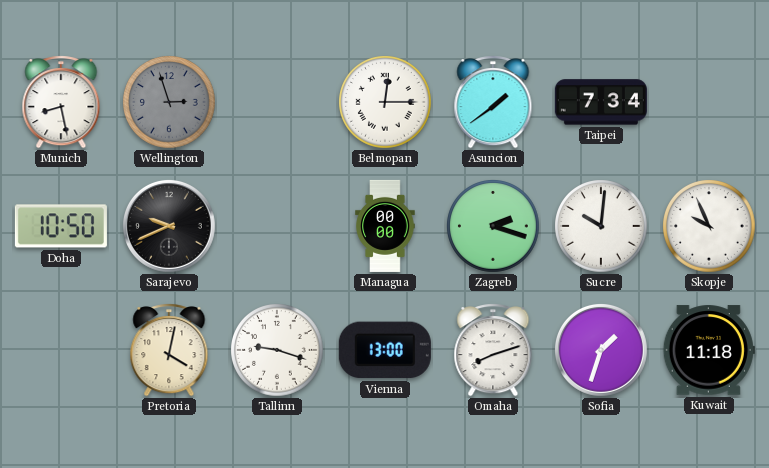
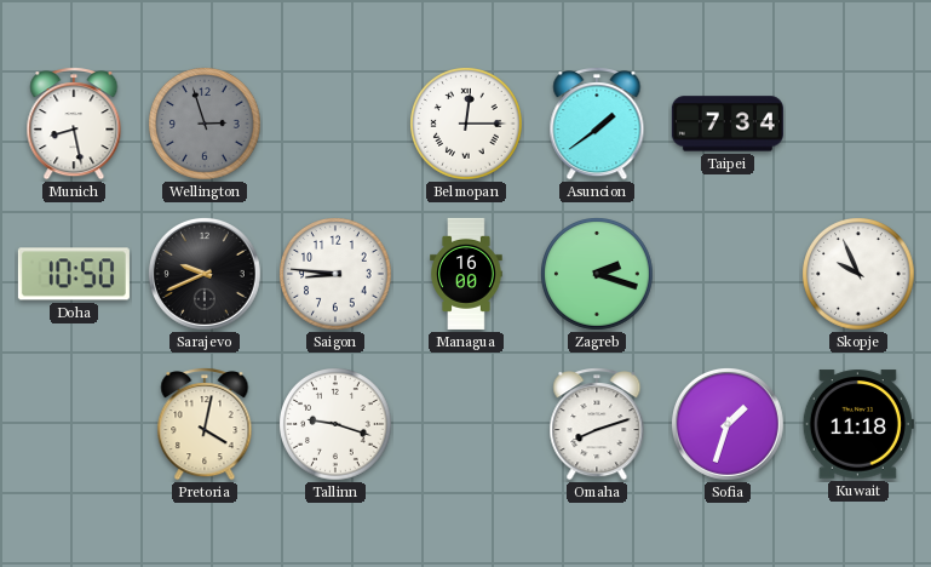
Saigon: none -> 8:46
Managua: 00:00 -> 16:00
Sucre: 10:01 -> none
Vienna: 13:00 -> none
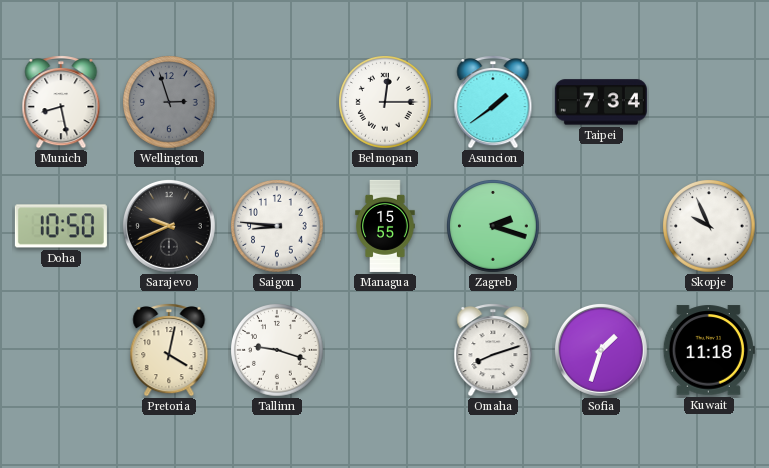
Managua: 16:00 -> 15:55
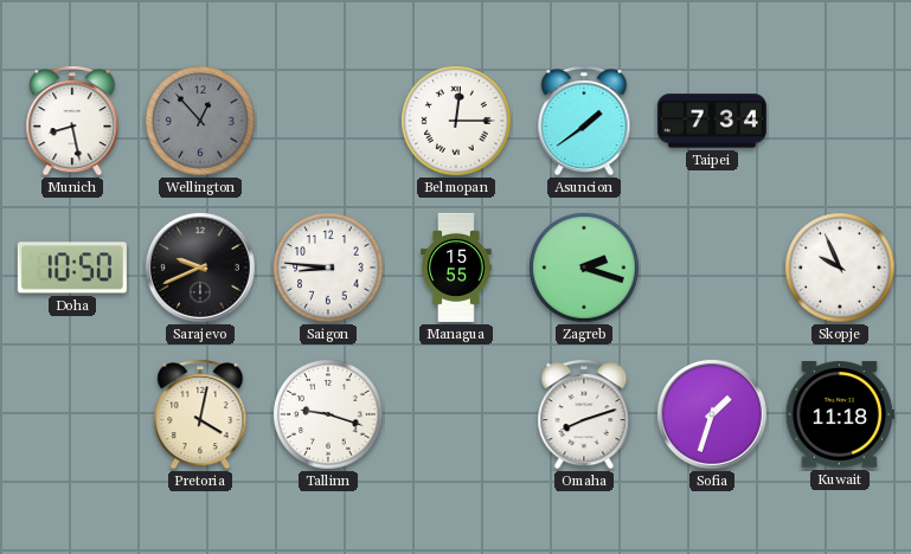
Wellington: 2:57 -> 12:53
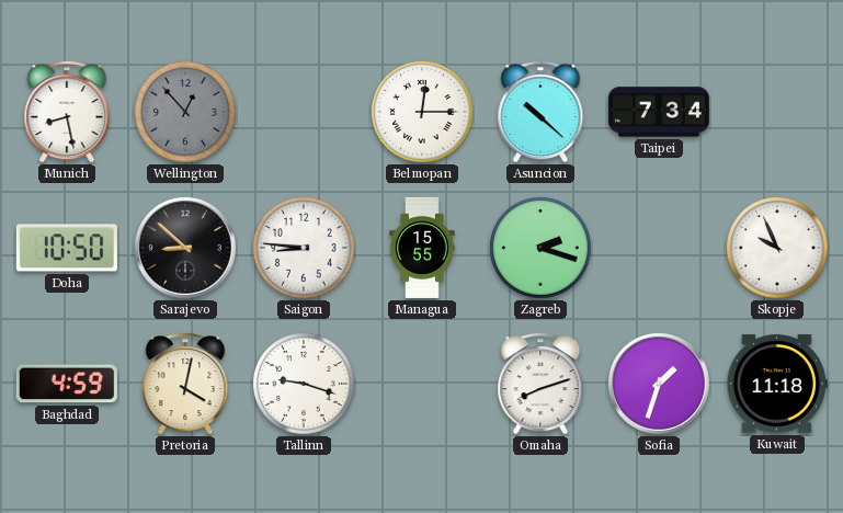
Asuncion: 1:39 -> 10:22
Sarajevo: 9:41 -> 8:52
Baghdad: none -> 4:59
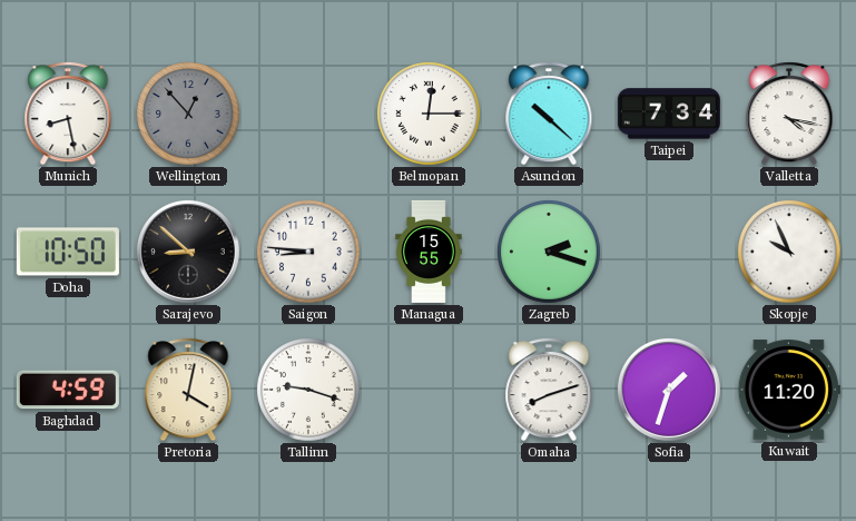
Valletta: none -> 4:17
Kuwait: 11:18 -> 11:20
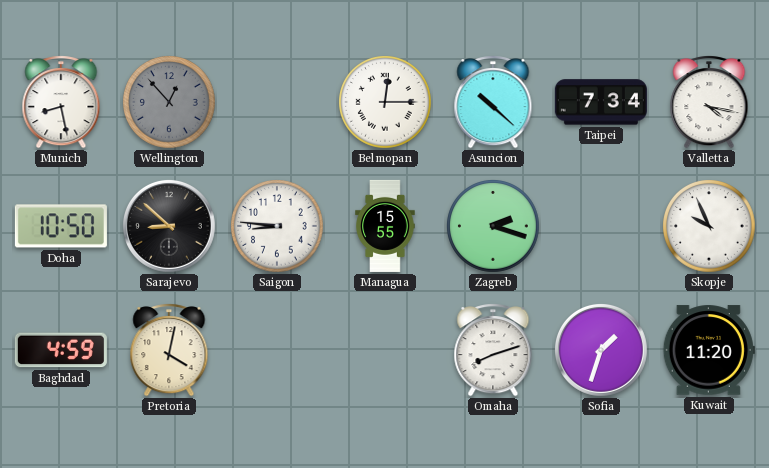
Tallinn: 9:18 -> none
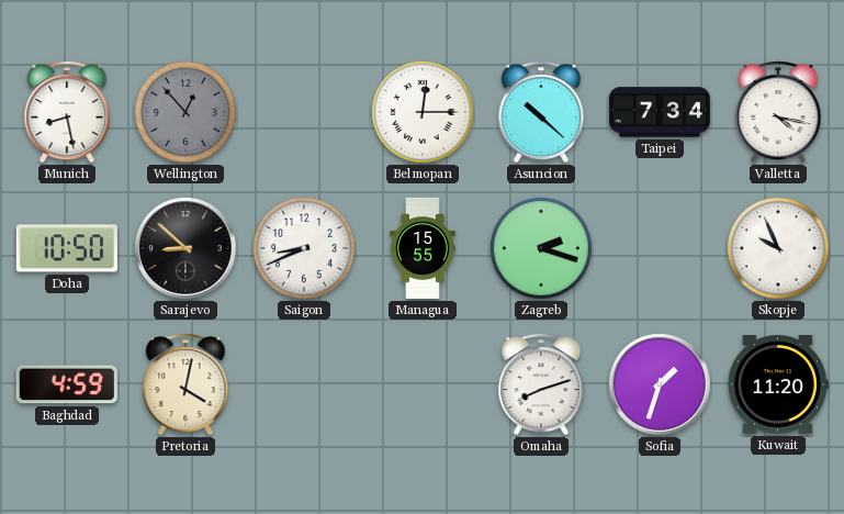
Saigon: 8:46 -> 8:41
